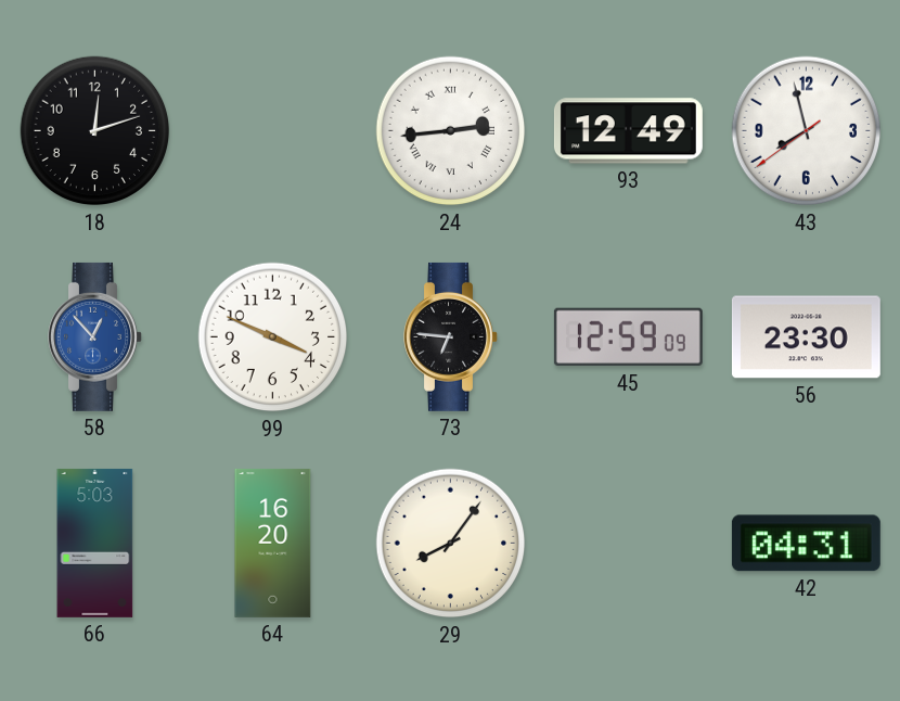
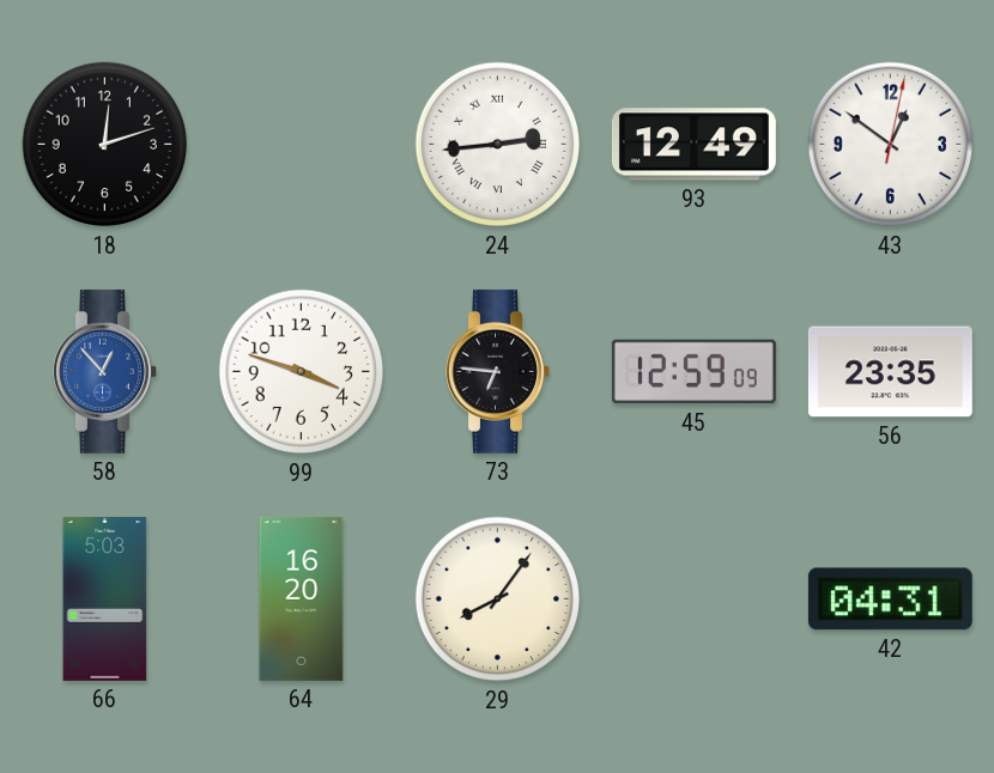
43: 7:57 -> 12:51
99: 3:49 -> 3:48
56: 23:30 -> 23:35
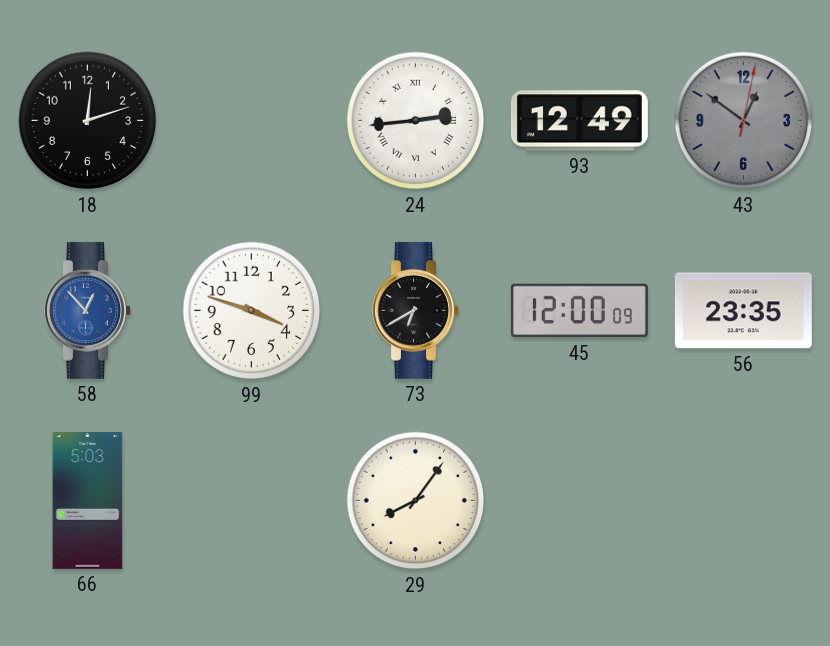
43 dial: white -> grey
73: 6:46 -> 6:40
45: 12:59 -> 12:00
64: 16:20 -> none
42: 04:31 -> none
